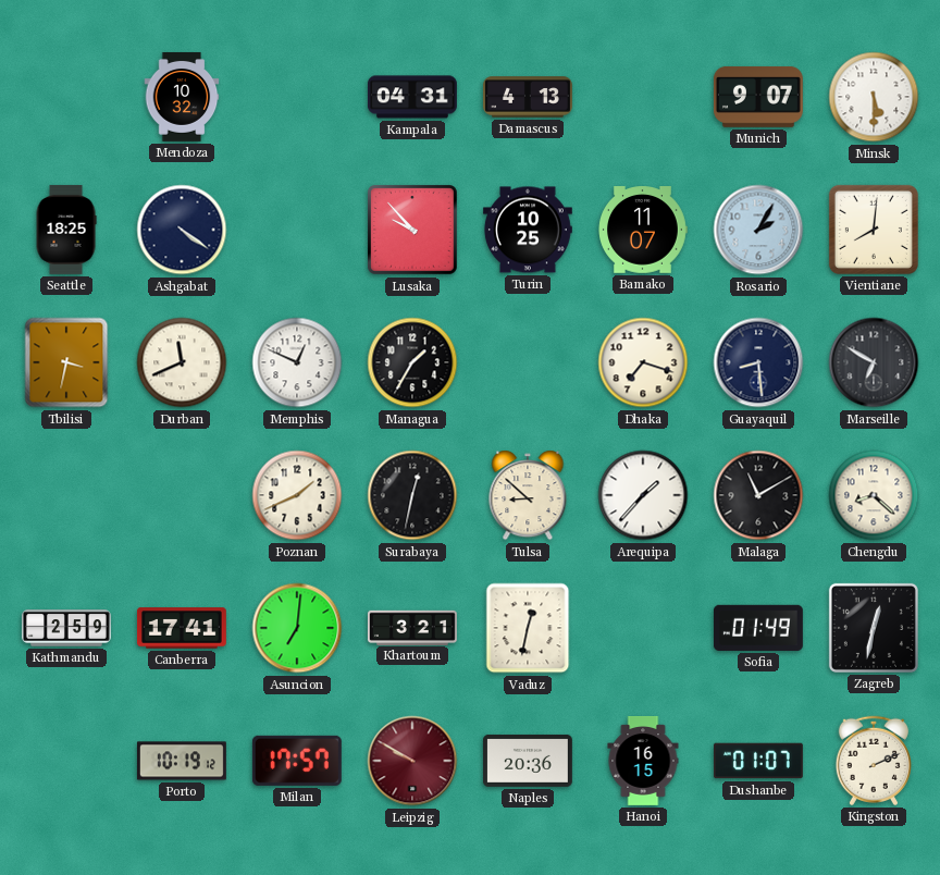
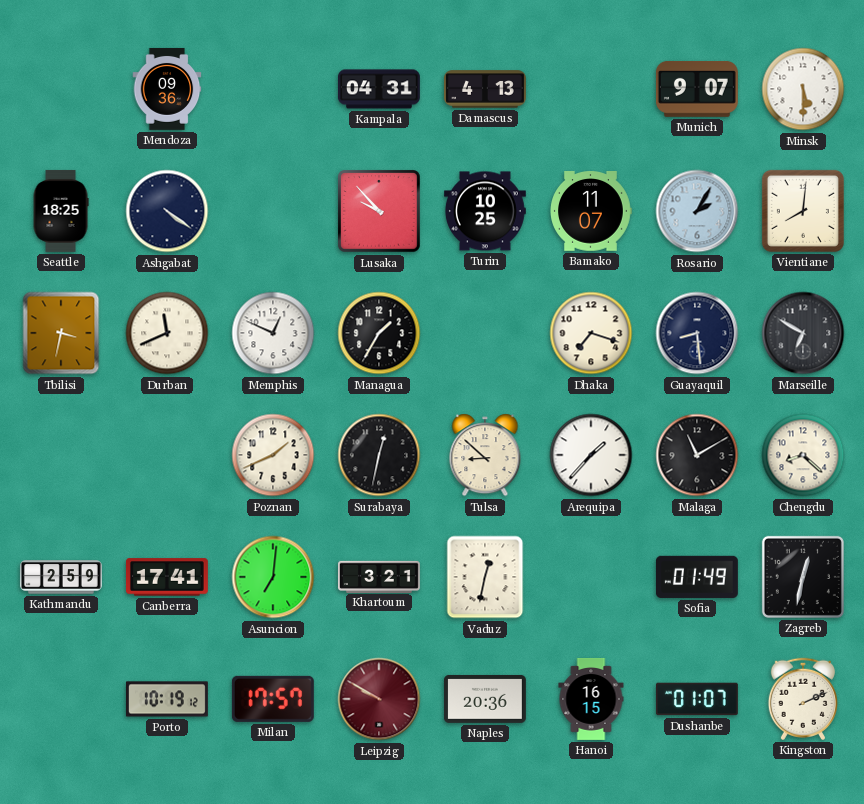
Mendoza: 10:32 -> 09:36
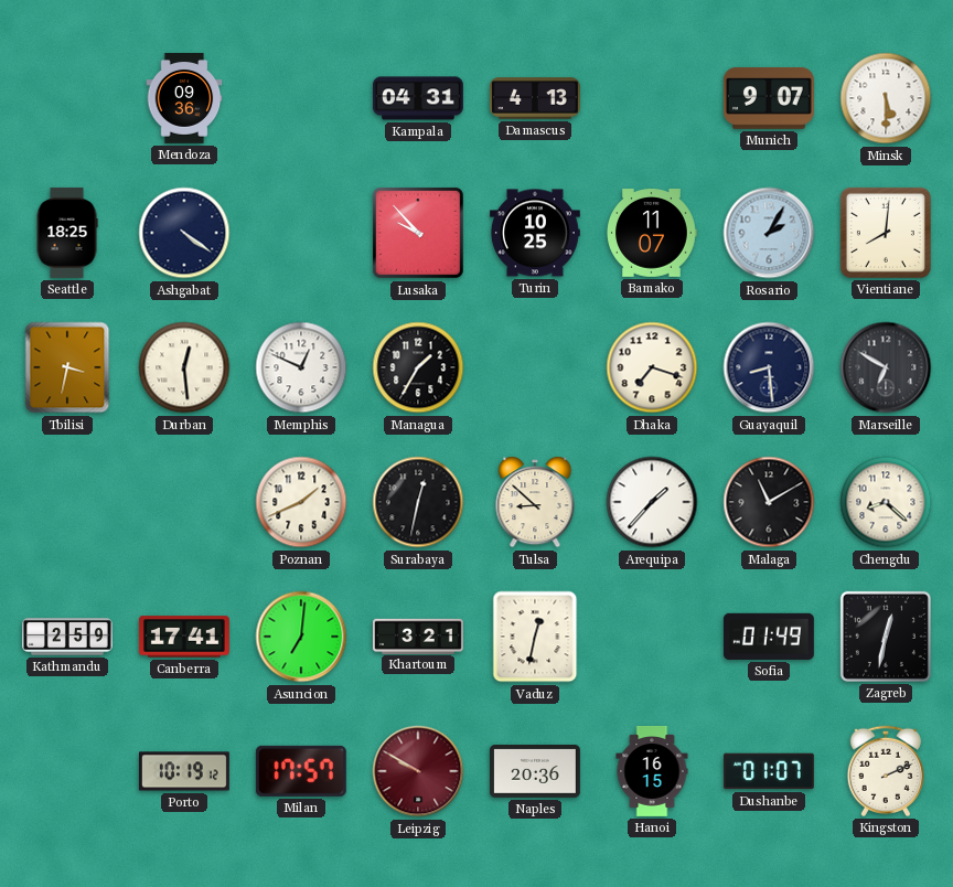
Durban: 11:41 -> 12:29
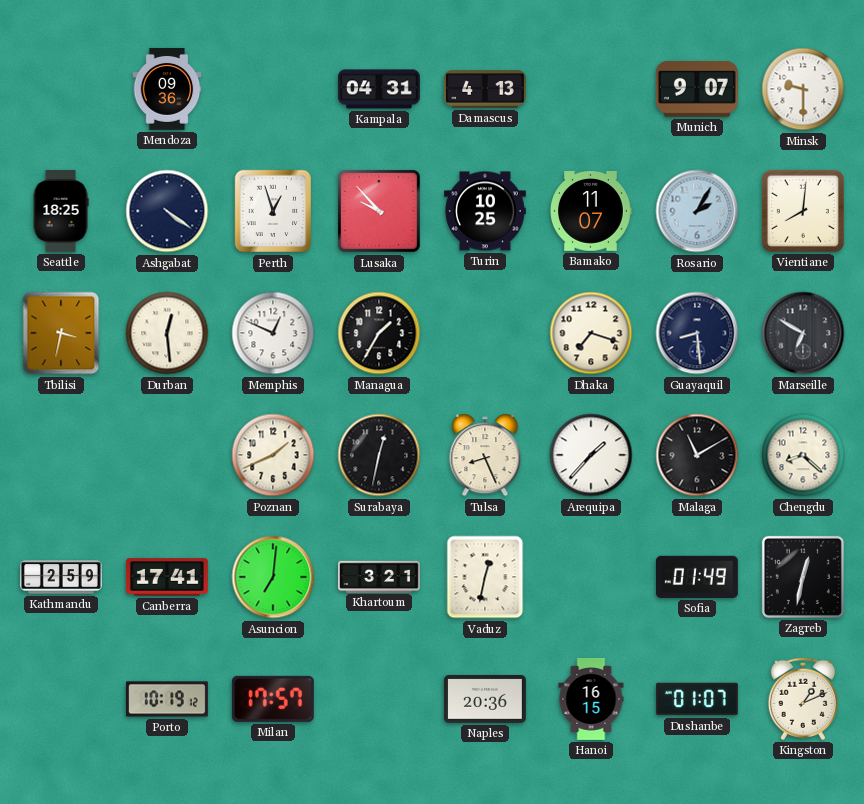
Minsk: 5:30 -> 9:30
Perth: none -> 12:57
Tulsa: 8:52 -> 8:26
Leipzig: 9:50 -> none
Kingston: 2:11 -> 1:11
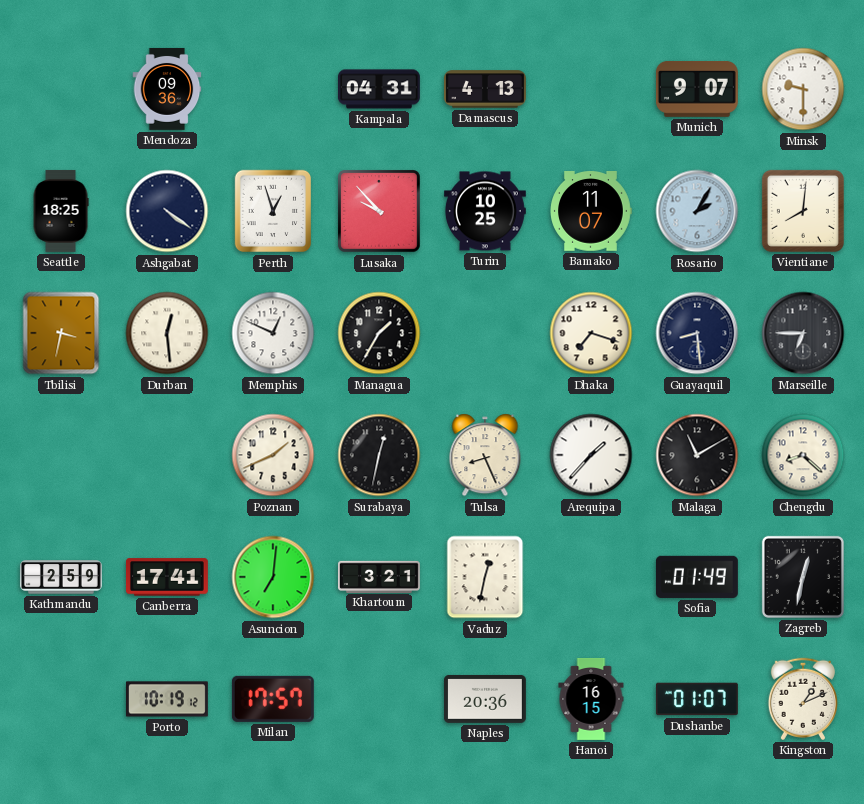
Marseille: 6:50 -> 6:45
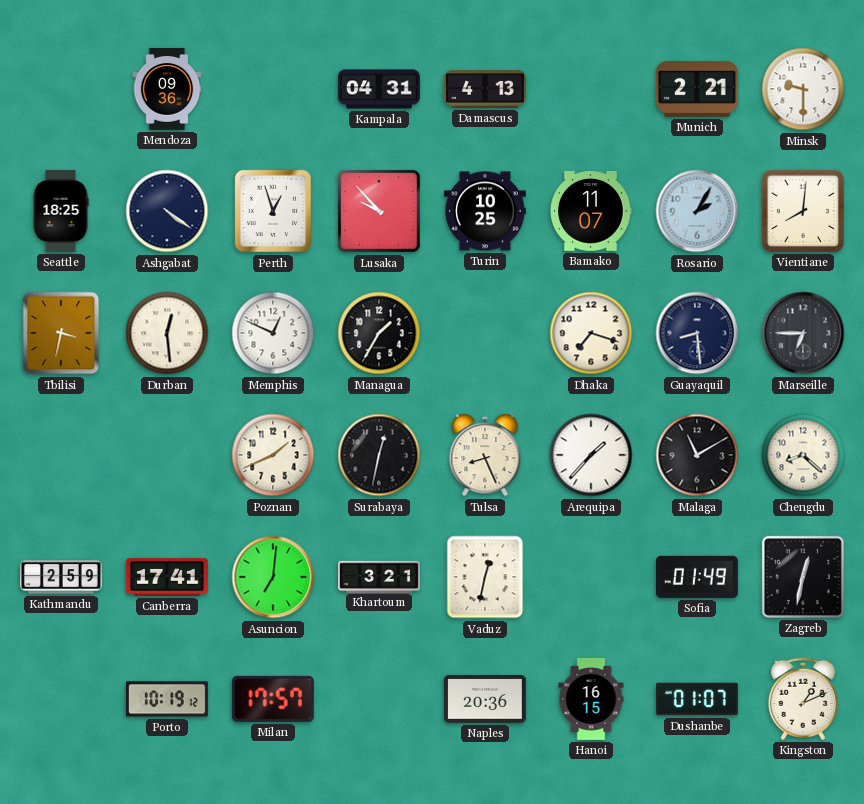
Munich: 9:07 -> 2:21
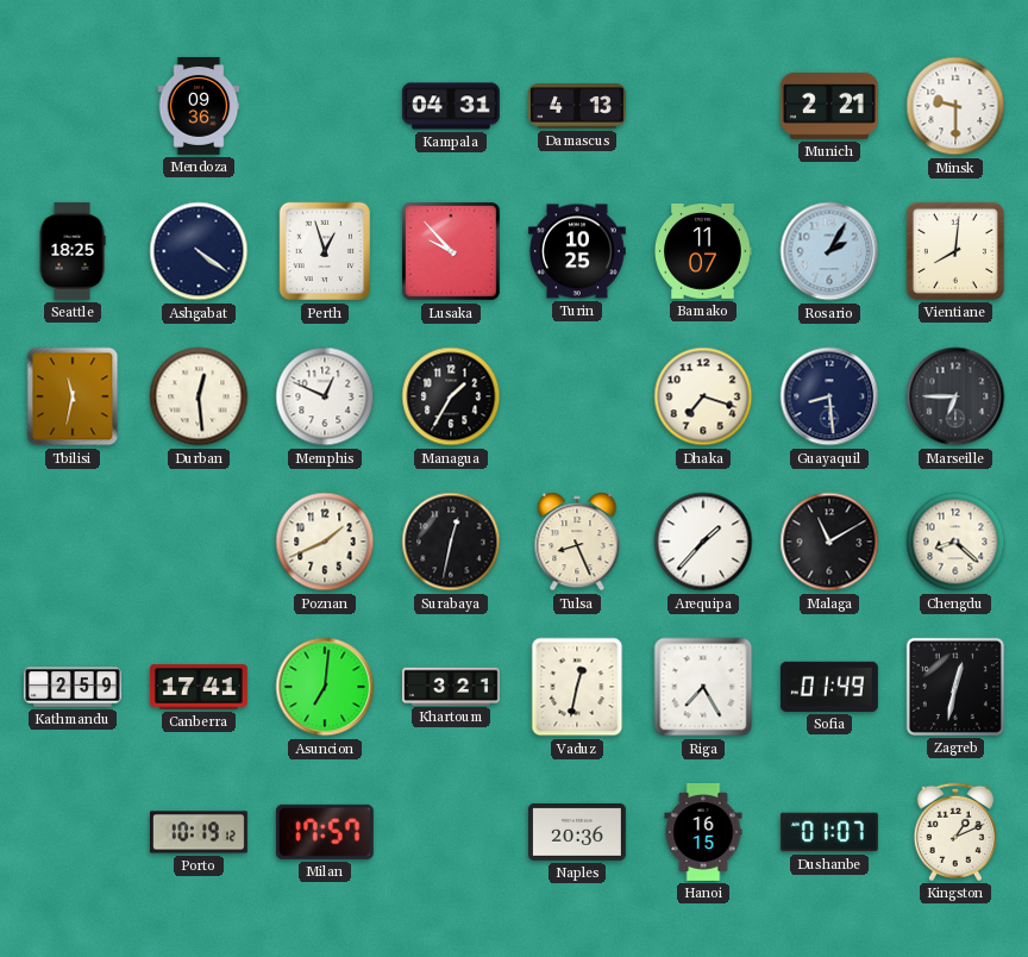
Tbilisi: 3:32 -> 11:32
Riga: none -> 7:25
